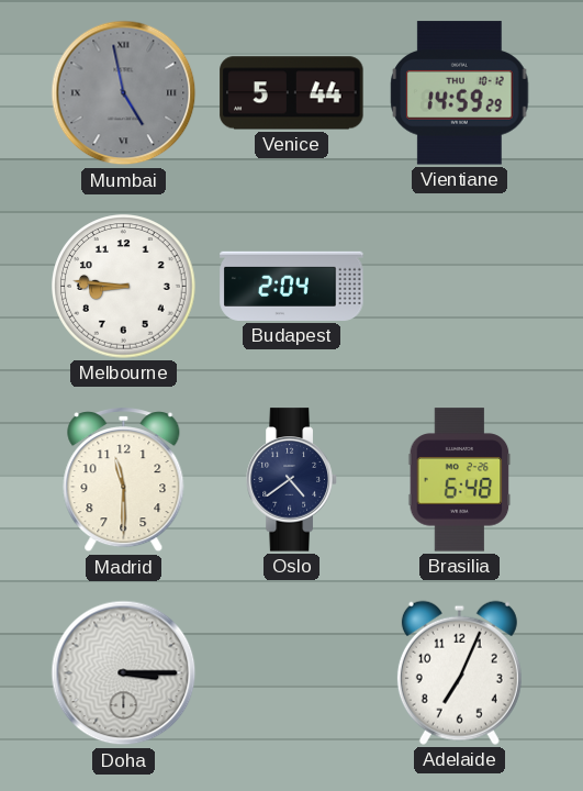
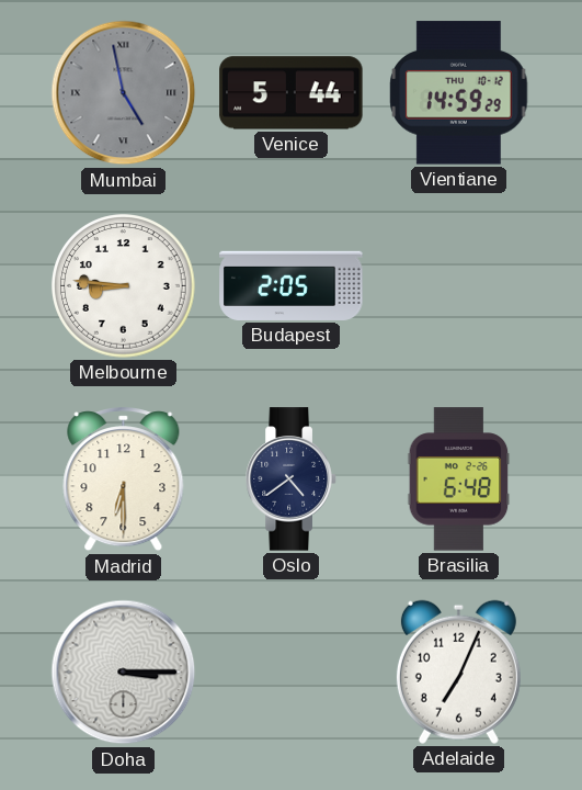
Budapest: 2:04 -> 2:05
Madrid: 11:30 -> 6:30
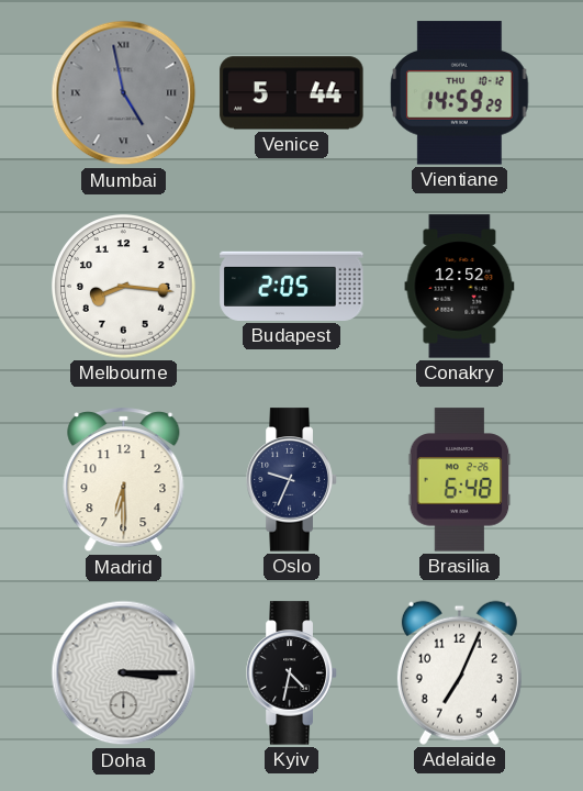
Melbourne: 8:46 -> 8:16
Conakry: none -> 12:52
Oslo: 4:39 -> 9:34
Kyiv: none -> 4:32
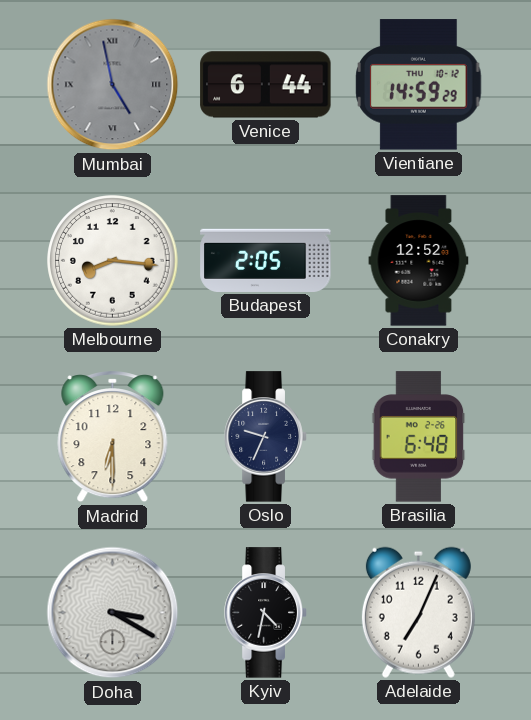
Venice: 5:44 -> 6:44
Doha: 3:15 -> 3:20
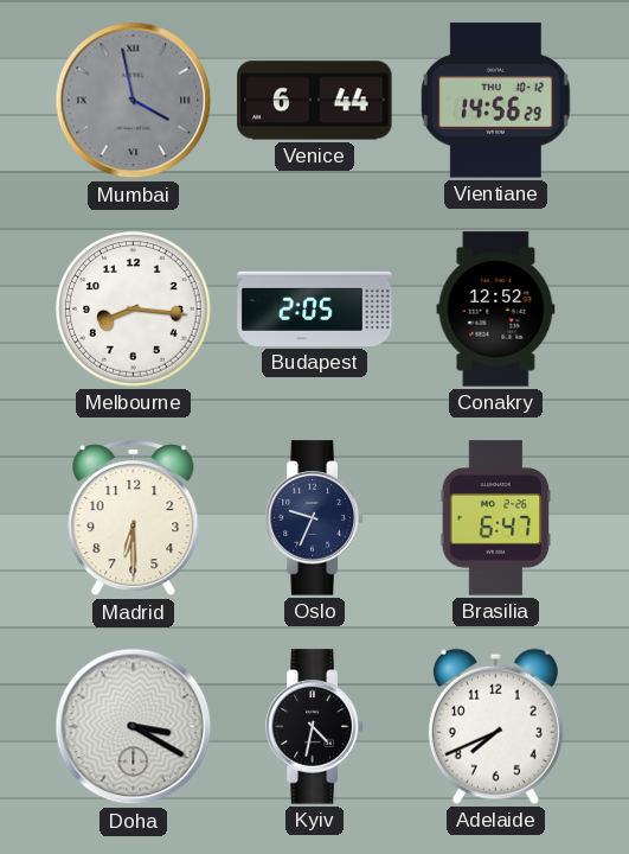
Mumbai: 4:58 -> 3:58
Vientiane: 14:59 -> 14:56
Brasilia: 6:48 -> 6:47
Adelaide: 7:04 -> 7:41
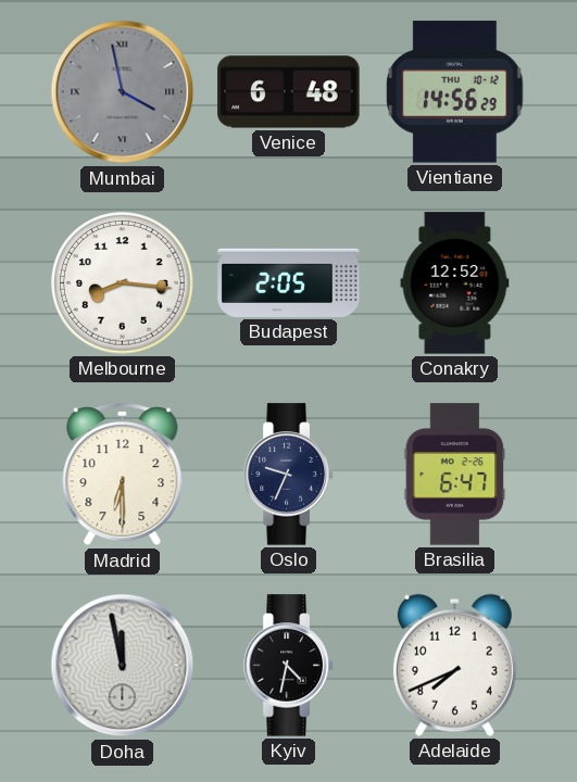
Venice: 6:44 -> 6:48
Doha: 3:20 -> 11:58
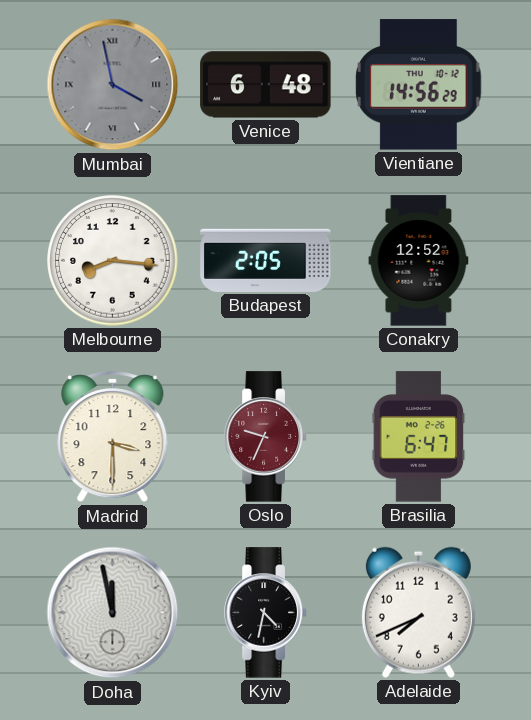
Madrid: 6:30 -> 3:30
Oslo dial: navy -> burgundy
